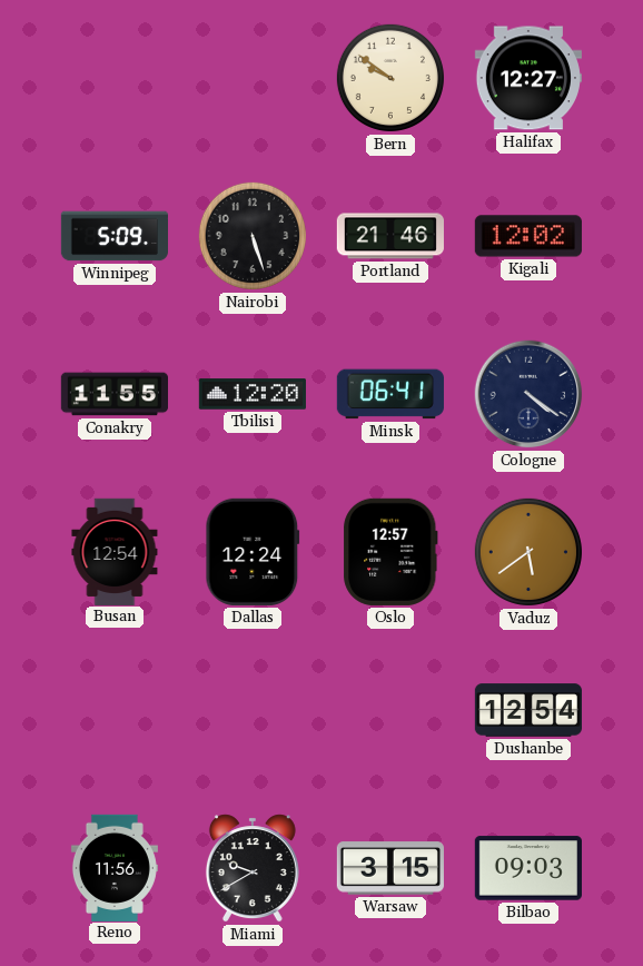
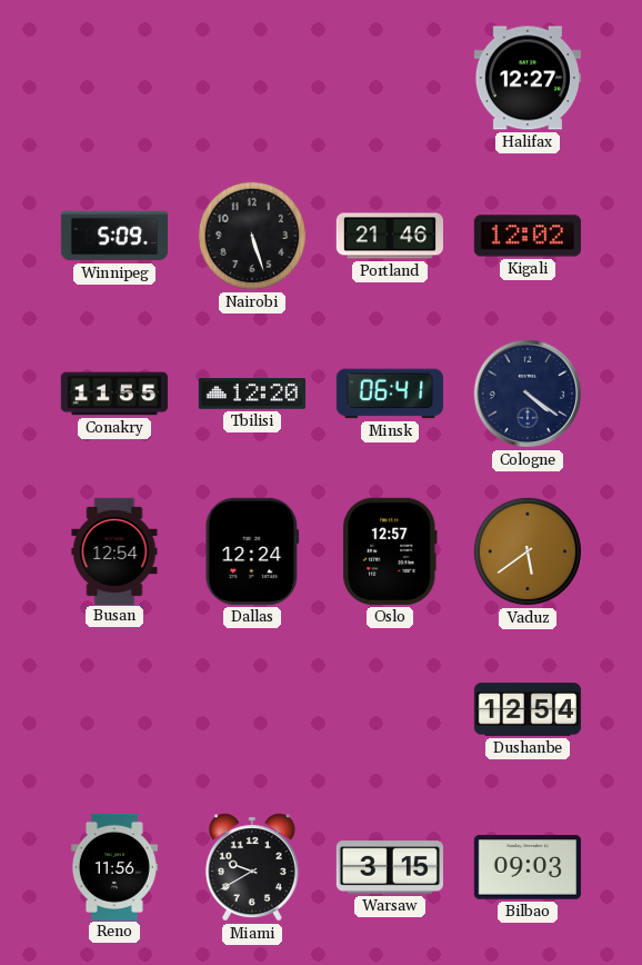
Bern: 9:51 -> none
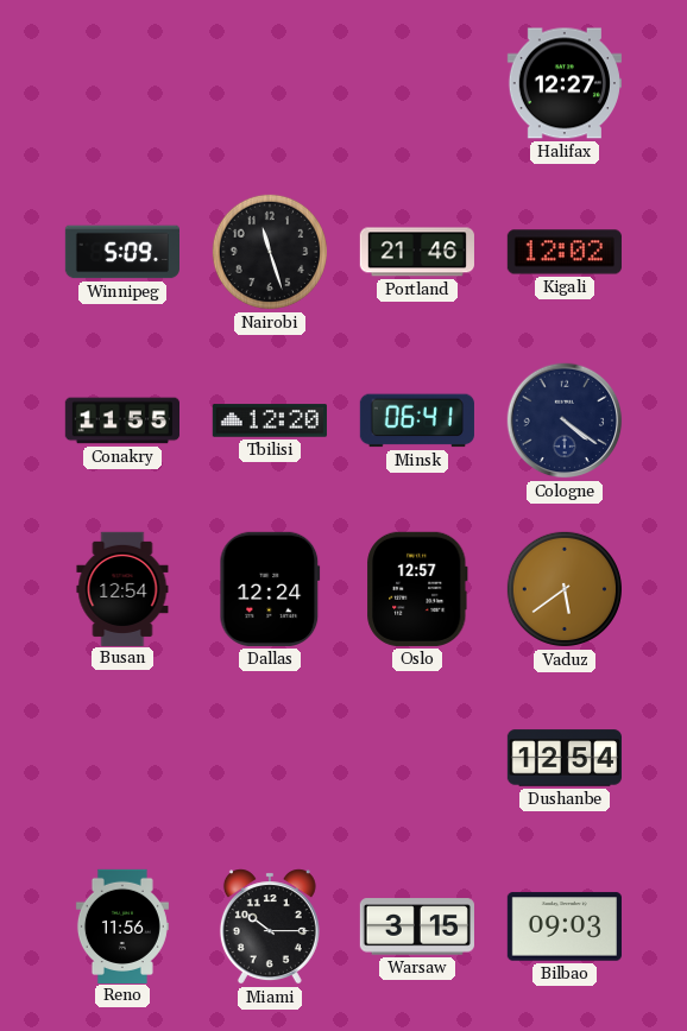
Nairobi: 5:27 -> 11:27
Miami: 9:40 -> 10:15
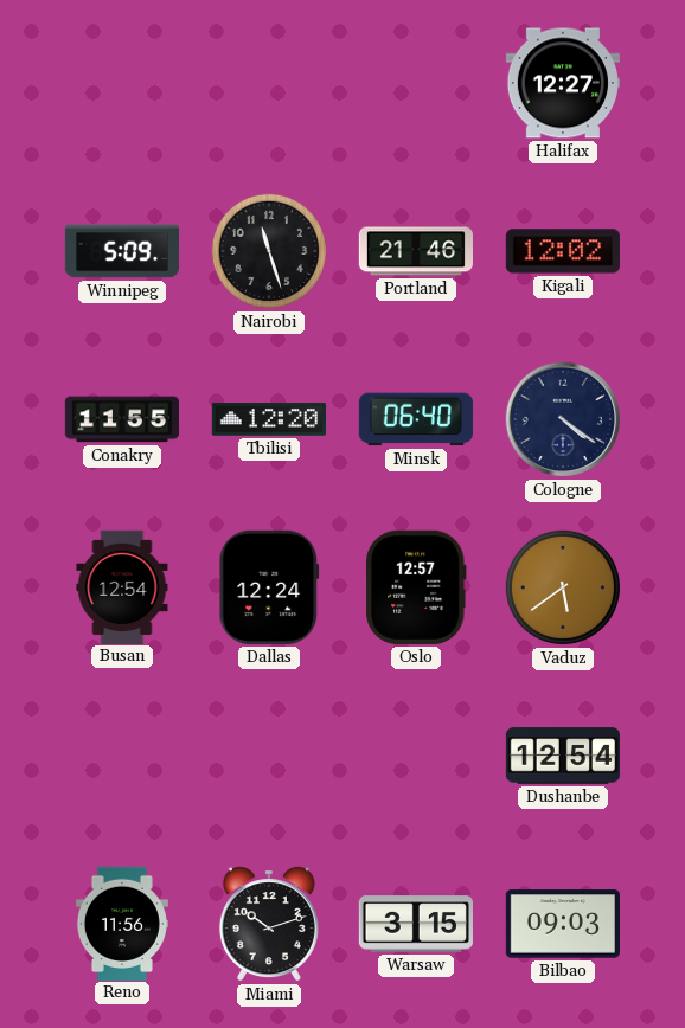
Minsk: 06:41 -> 06:40
Miami: 10:15 -> 10:12
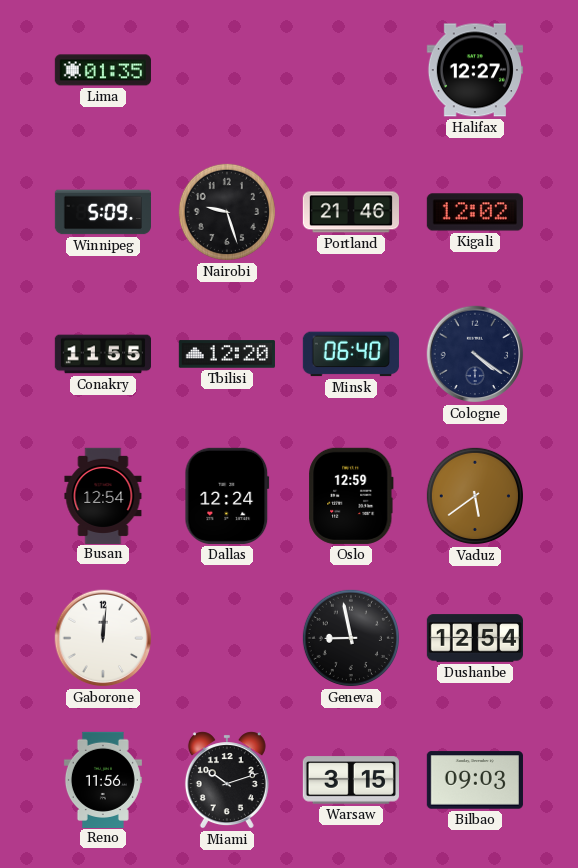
Lima: none -> 01:35
Nairobi: 11:27 -> 9:27
Oslo: 12:57 -> 12:59
Gaborone: none -> 12:01
Geneva: none -> 8:58
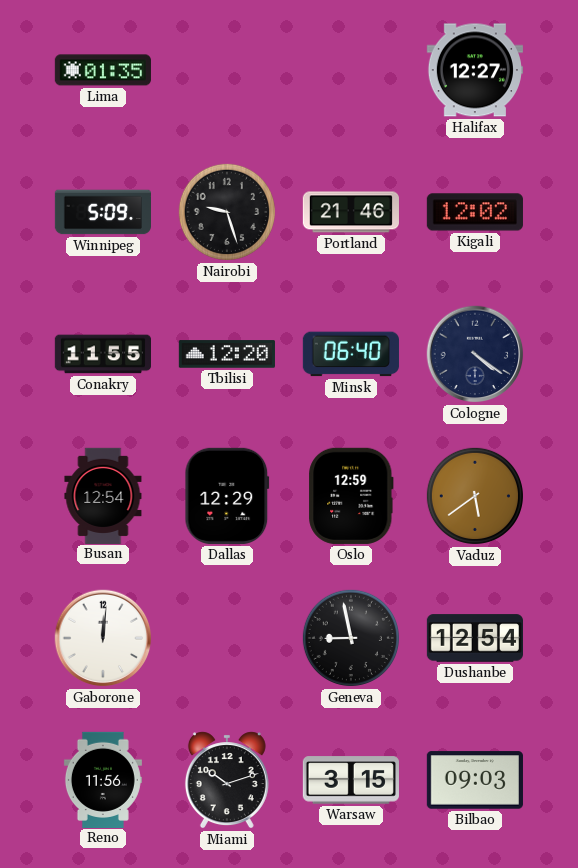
Dallas: 12:24 -> 12:29
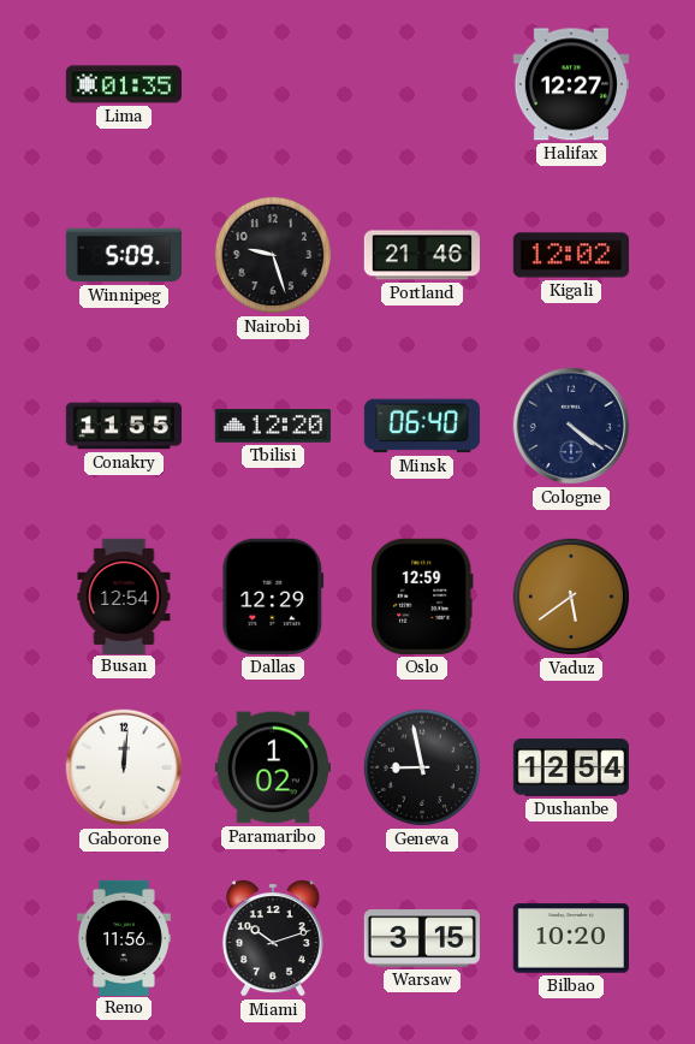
Paramaribo: none -> 1:02
Bilbao: 09:03 -> 10:20
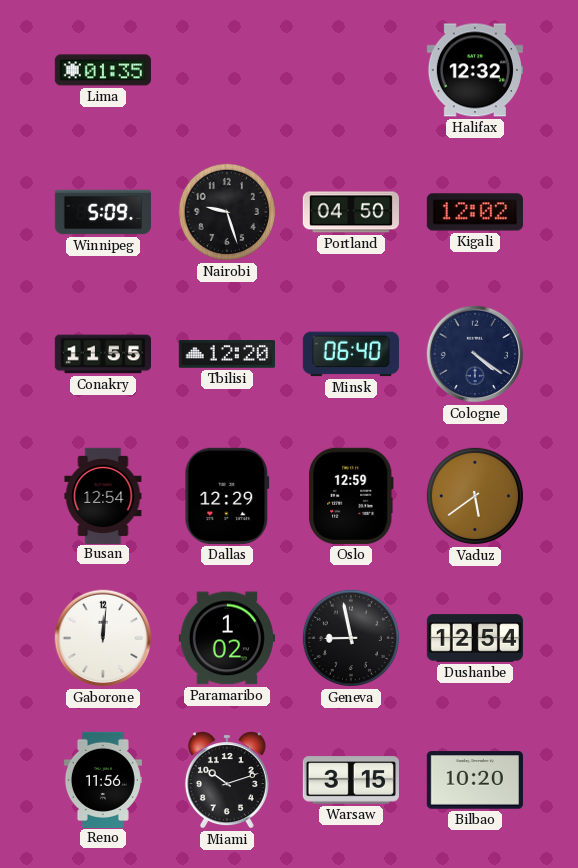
Halifax: 12:27 -> 12:32
Portland: 21:46 -> 04:50
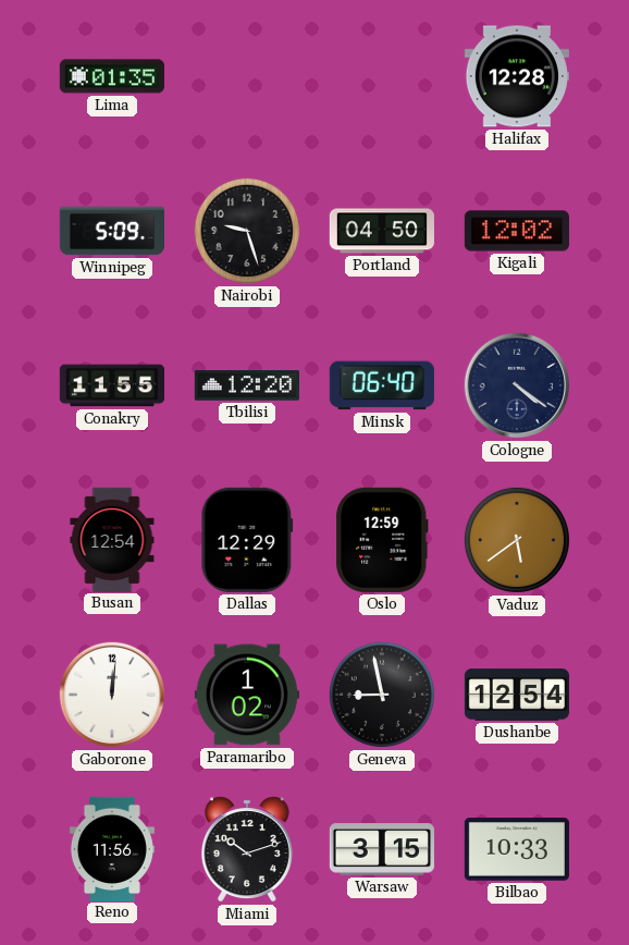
Halifax: 12:32 -> 12:28
Bilbao: 10:20 -> 10:33
